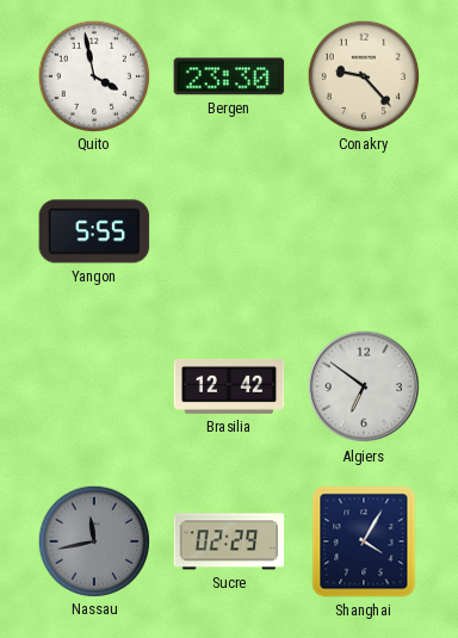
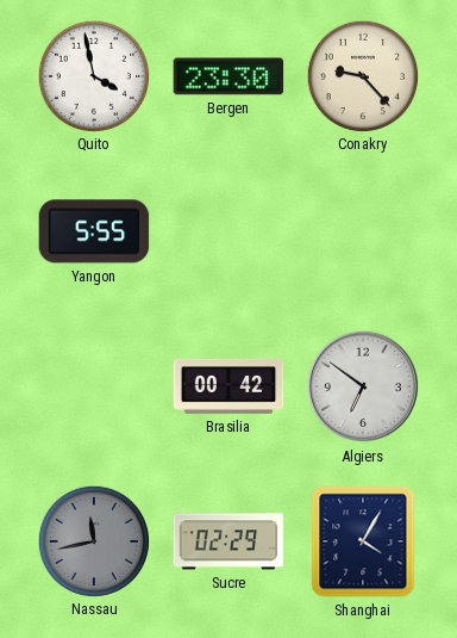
Brasilia: 12:42 -> 00:42
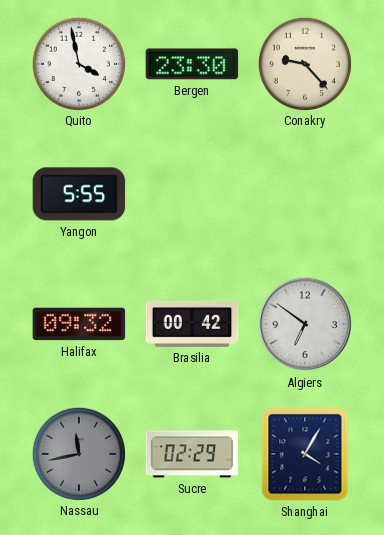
Halifax: none -> 09:32
